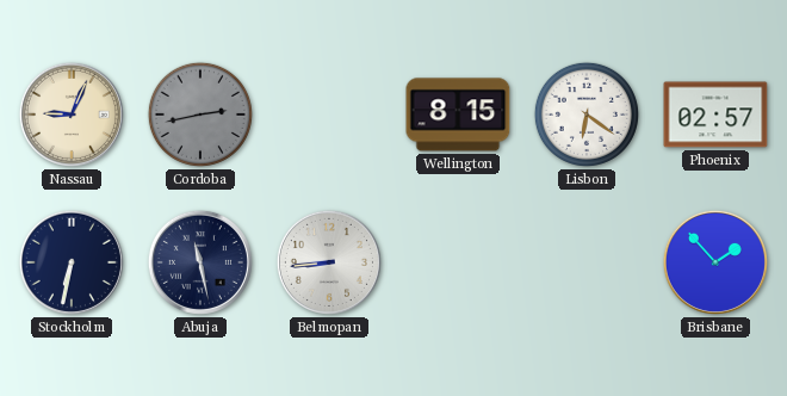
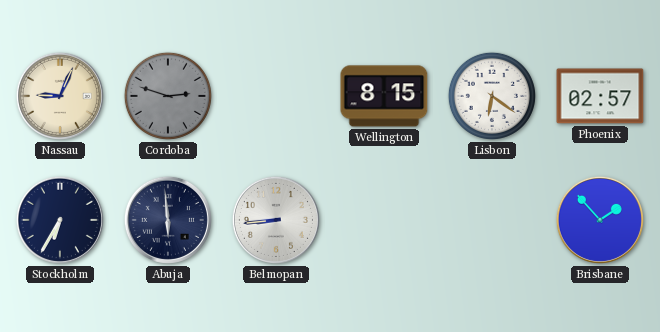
Cordoba: 2:43 -> 2:48
Stockholm: 6:32 -> 6:35
Abuja: 11:28 -> 5:59
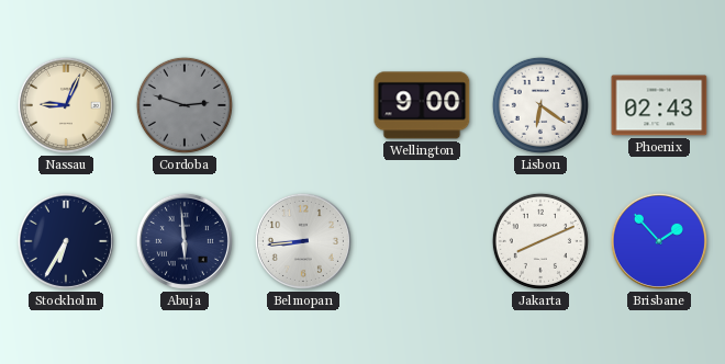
Wellington: 8:15 -> 9:00
Phoenix: 02:57 -> 02:43
Jakarta: none -> 8:11
